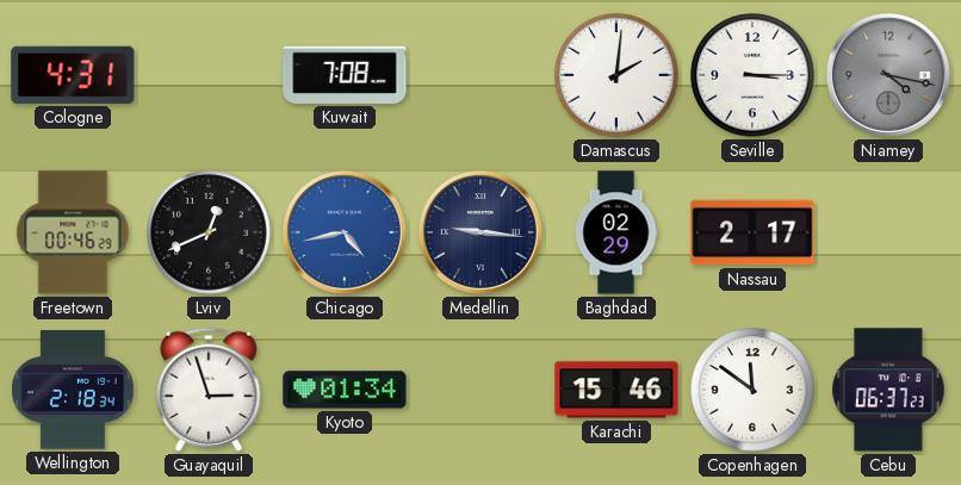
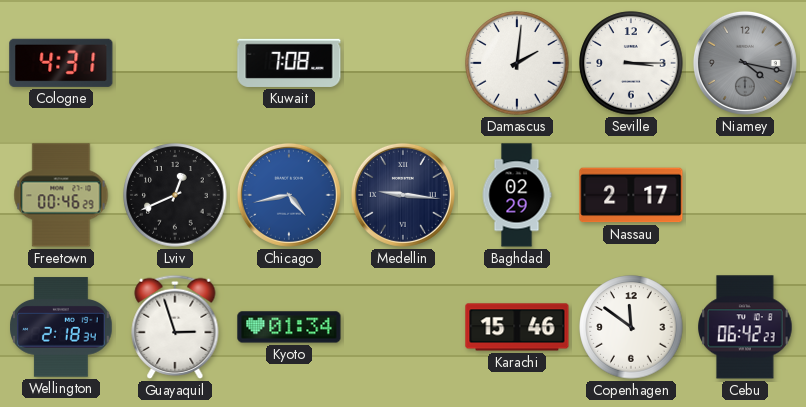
Cebu: 06:37 -> 06:42
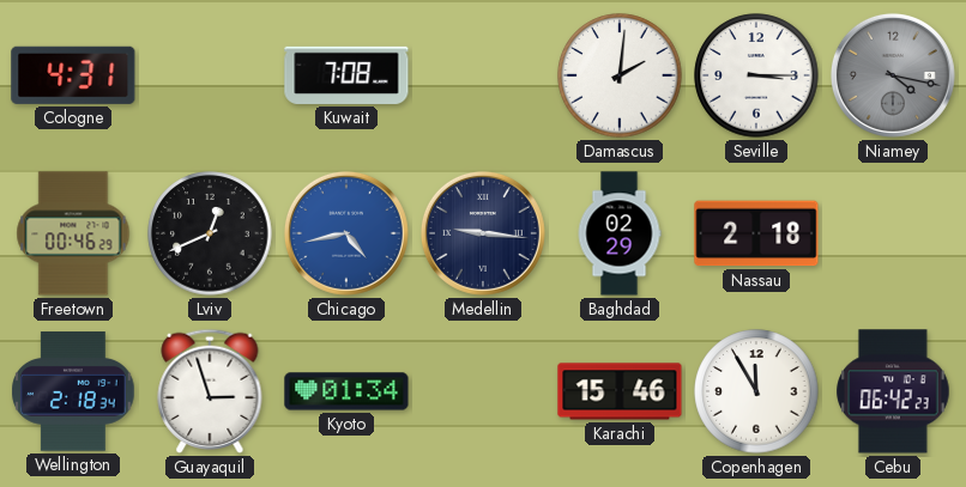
Nassau: 2:17 -> 2:18
Copenhagen: 11:51 -> 11:55
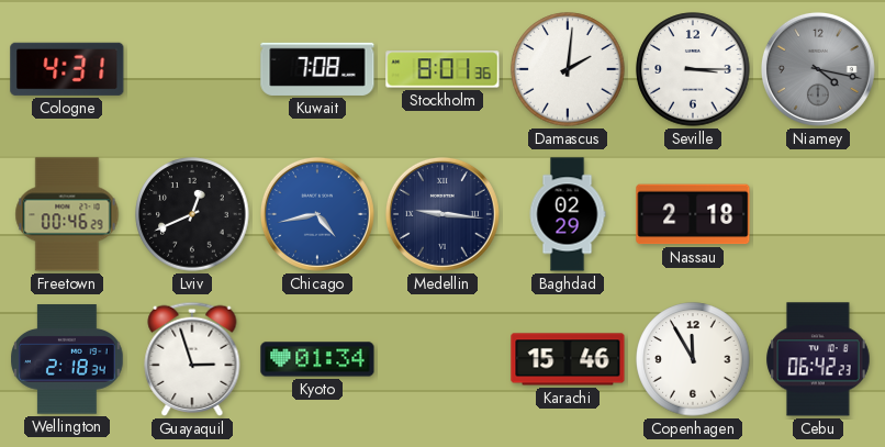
Stockholm: none -> 8:01
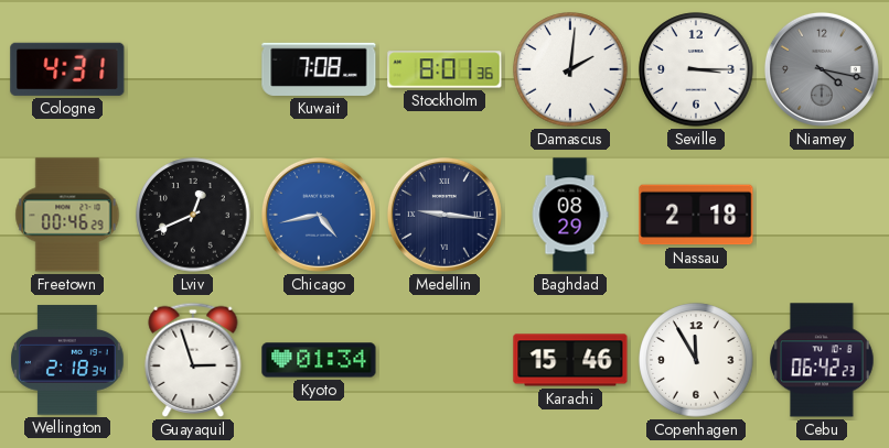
Baghdad: 02:29 -> 08:29
